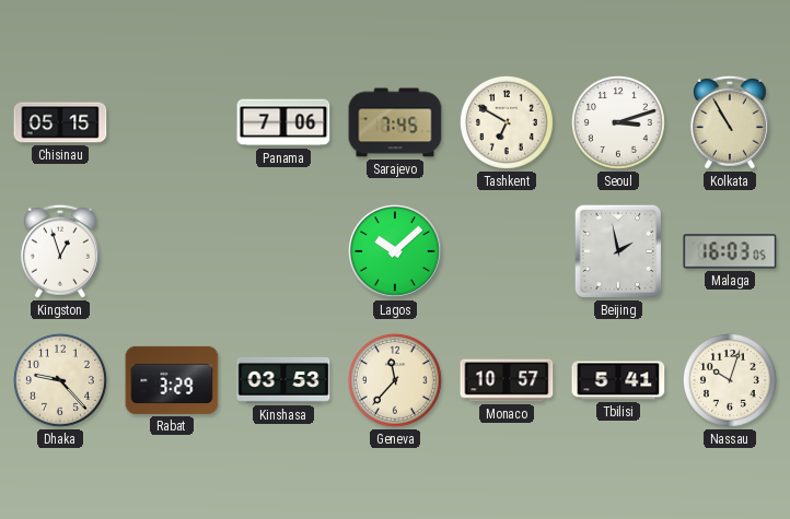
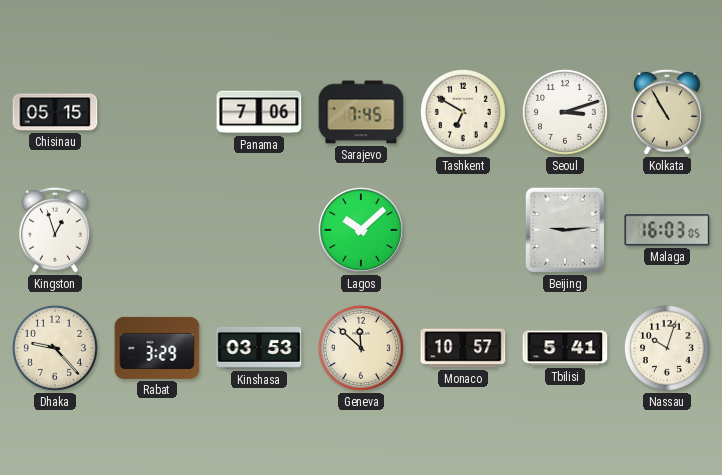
Beijing: 1:58 -> 9:14
Geneva: 11:37 -> 11:52
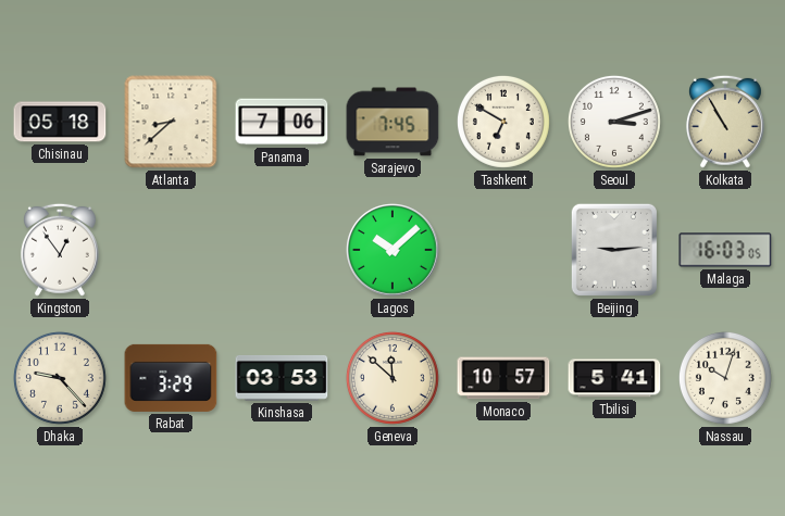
Chisinau: 05:15 -> 05:18
Atlanta: none -> 8:38
Kingston: 12:57 -> 12:54
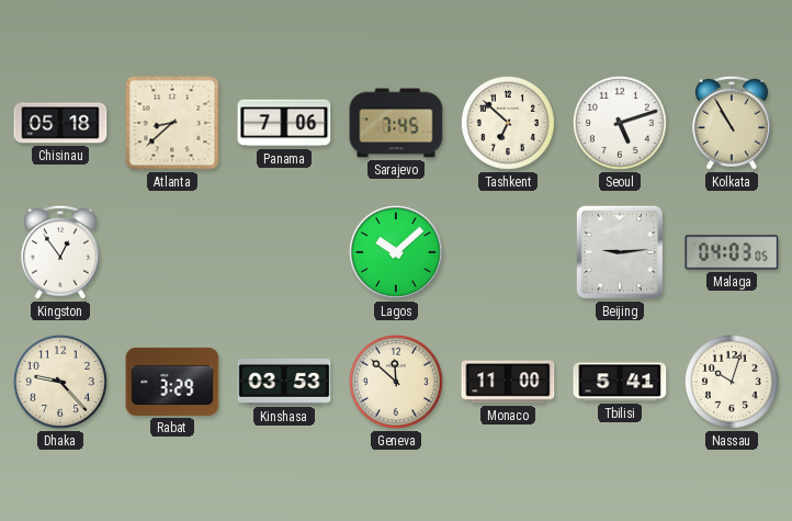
Tashkent: 6:50 -> 6:52
Seoul: 3:12 -> 5:12
Malaga: 16:03 -> 04:03
Monaco: 10:57 -> 11:00
